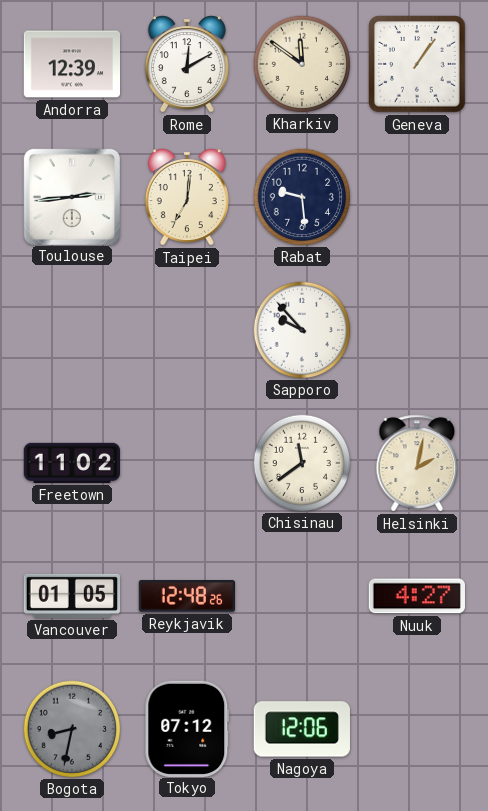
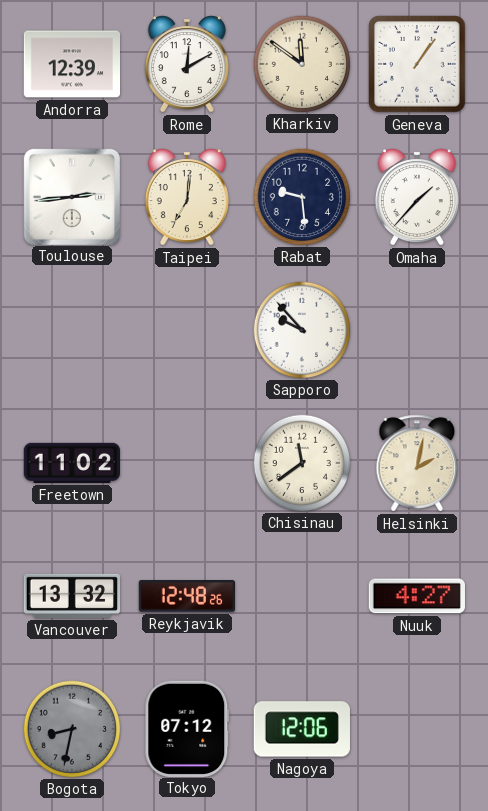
Omaha: none -> 1:37
Vancouver: 01:05 -> 13:32
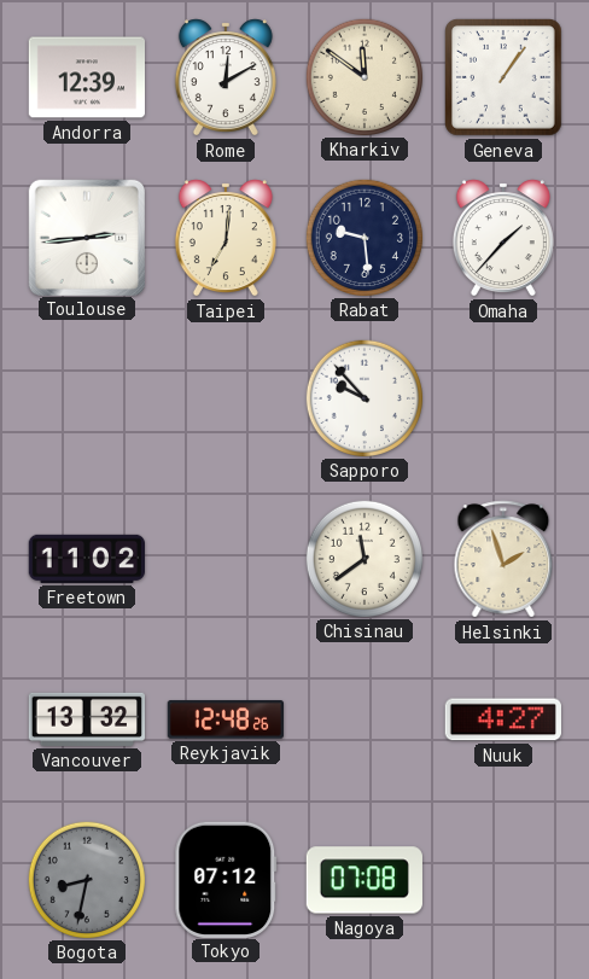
Helsinki: 2:02 -> 1:57
Nagoya: 12:06 -> 07:08
